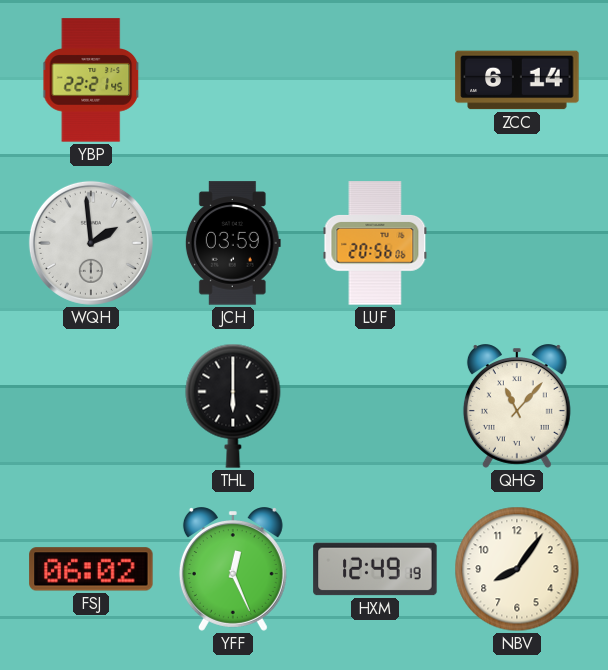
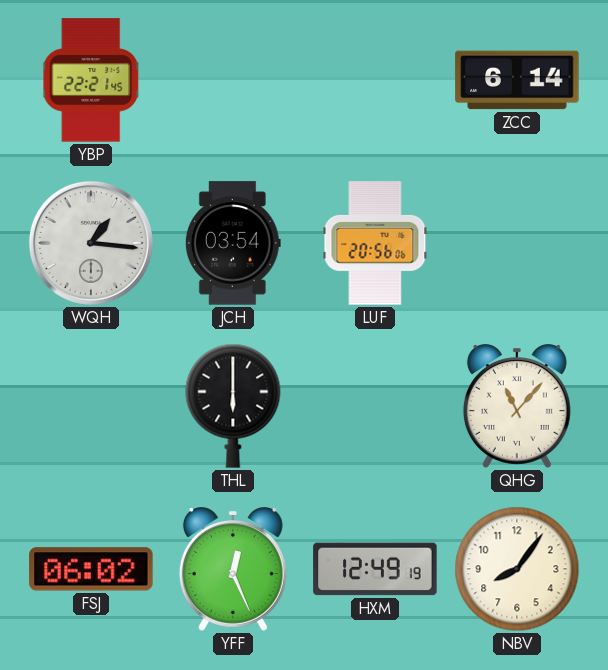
WQH: 1:59 -> 1:16
JCH: 03:59 -> 03:54
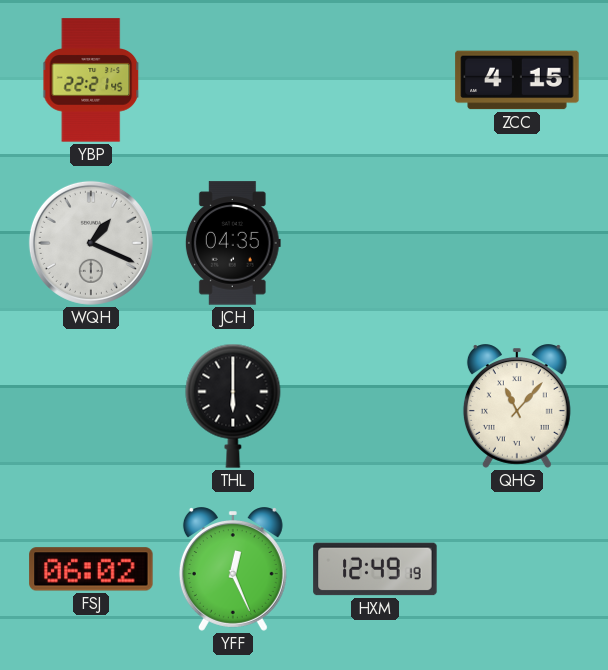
ZCC: 6:14 -> 4:15
WQH: 1:16 -> 1:19
JCH: 03:54 -> 04:35
LUF: 20:56 -> none
NBV: 8:06 -> none
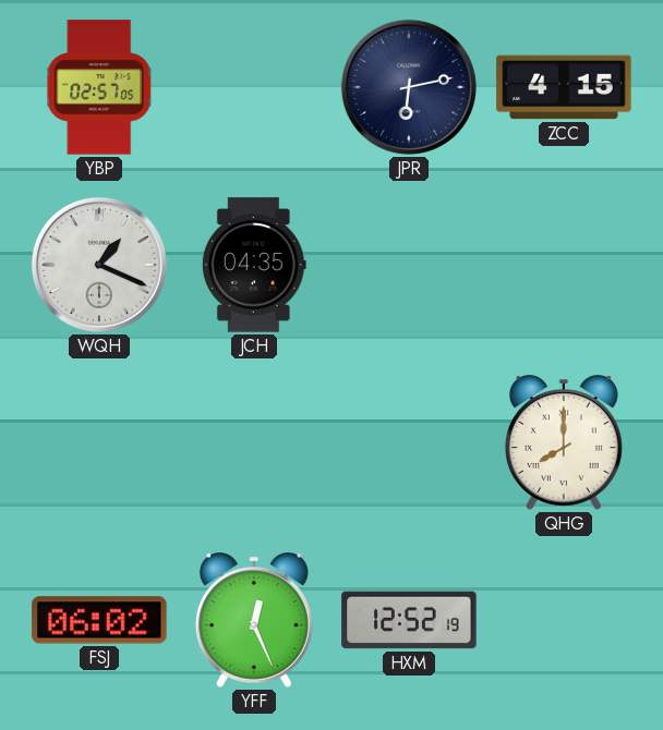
YBP: 22:21 -> 02:57
JPR: none -> 6:13
THL: 6:00 -> none
QHG: 11:07 -> 8:00
HXM: 12:49 -> 12:52
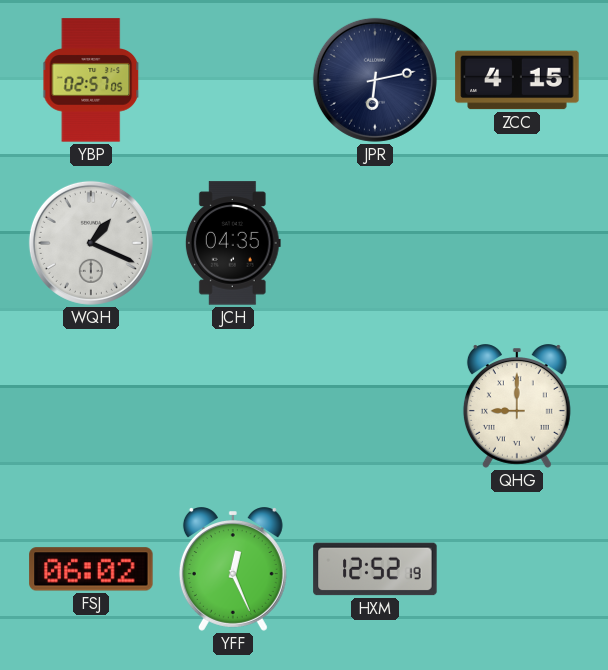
QHG: 8:00 -> 9:00
